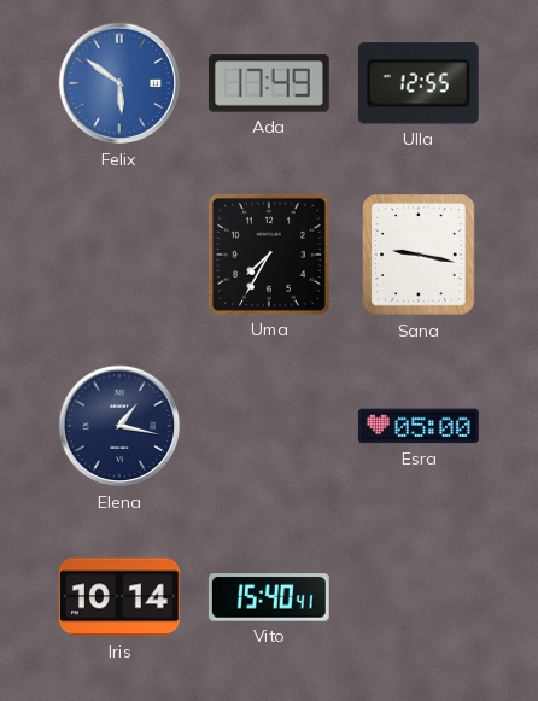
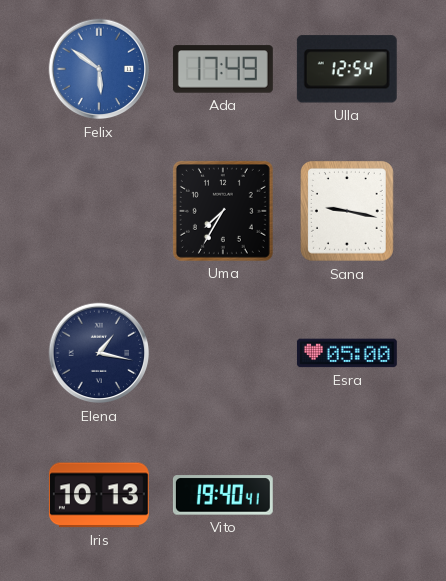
Ulla: 12:55 -> 12:54
Iris: 10:14 -> 10:13
Vito: 15:40 -> 19:40
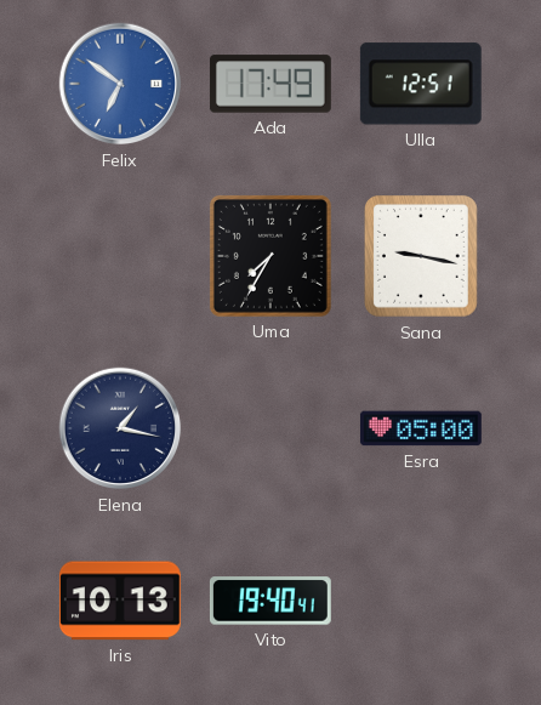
Felix: 5:51 -> 6:51
Ulla: 12:54 -> 12:51
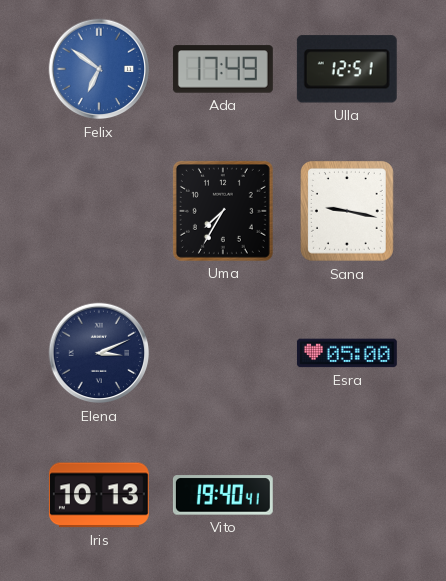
Elena: 1:17 -> 3:11
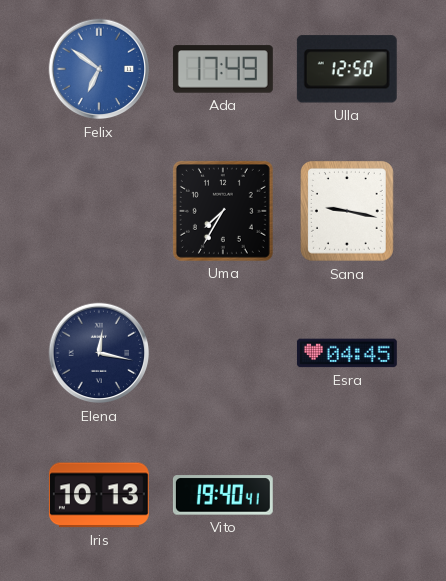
Ulla: 12:51 -> 12:50
Elena: 3:11 -> 12:17
Esra: 05:00 -> 04:45
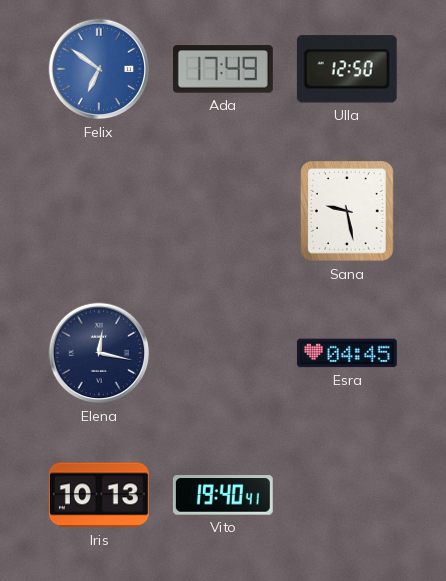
Uma: 7:35 -> none
Sana: 9:17 -> 9:28
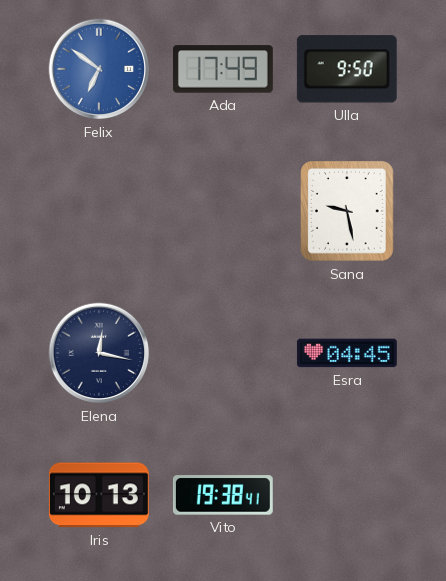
Ulla: 12:50 -> 9:50
Vito: 19:40 -> 19:38
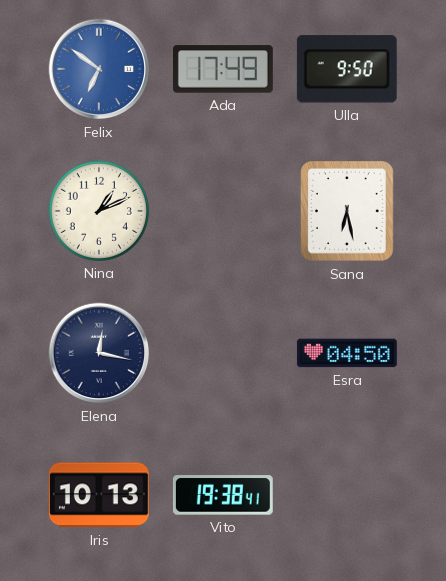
Nina: none -> 1:11
Sana: 9:28 -> 6:28
Esra: 04:45 -> 04:50
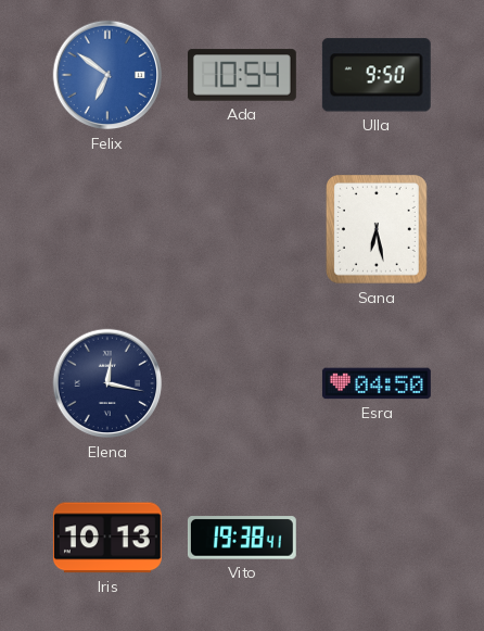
Ada: 17:49 -> 10:54
Nina: 1:11 -> none
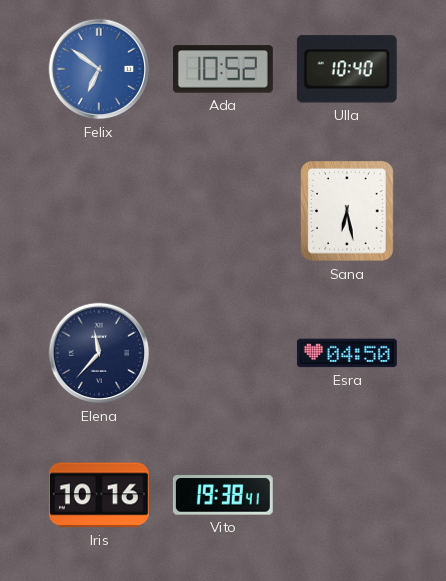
Ada: 10:54 -> 10:52
Ulla: 9:50 -> 10:40
Elena: 12:17 -> 11:37
Iris: 10:13 -> 10:16
